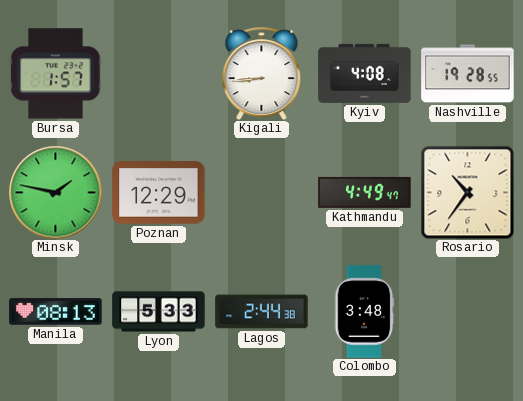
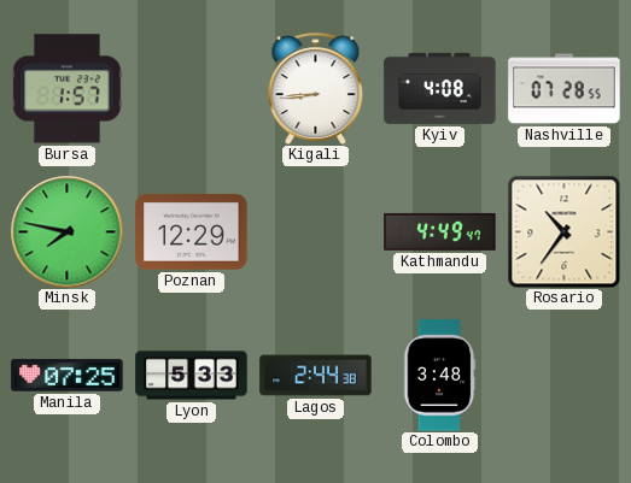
Nashville: 19:28 -> 07:28
Minsk: 1:47 -> 7:47
Manila: 08:13 -> 07:25
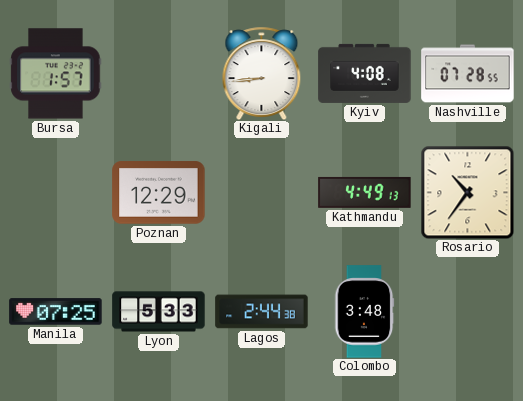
Minsk: 7:47 -> none
Kathmandu: 4:49:47 -> 4:49:13
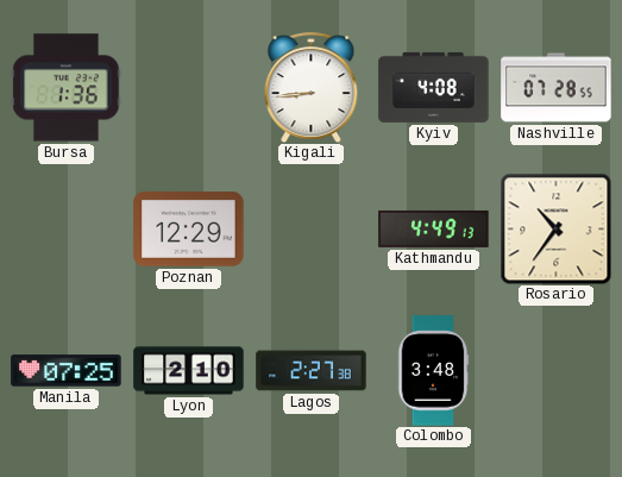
Bursa: 1:57 -> 1:36
Lyon: 5:33 -> 2:10
Lagos: 2:44 -> 2:27
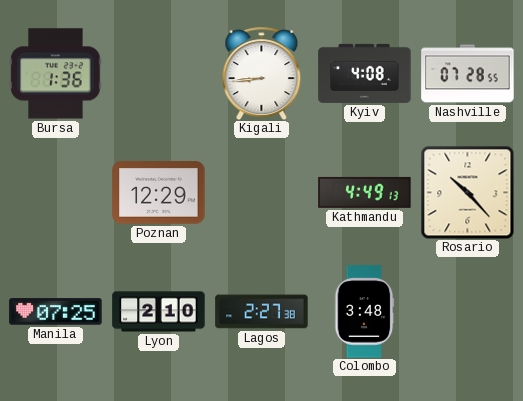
Rosario: 10:36 -> 10:23
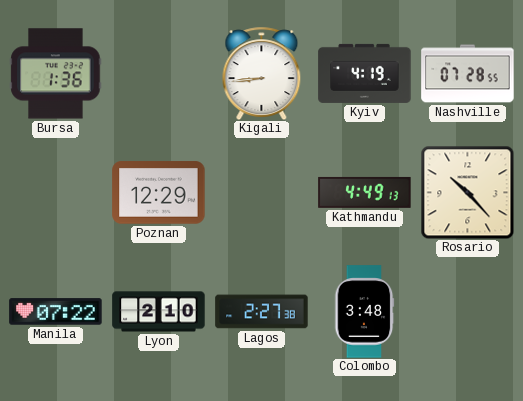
Kyiv: 4:08 -> 4:19
Manila: 07:25 -> 07:22
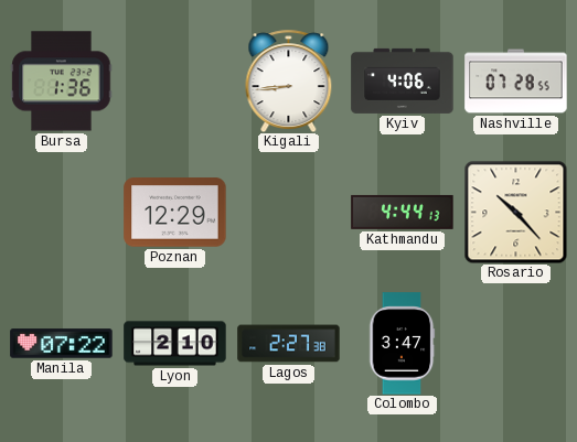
Kyiv: 4:19 -> 4:06
Kathmandu: 4:49 -> 4:44
Colombo: 3:48 -> 3:47
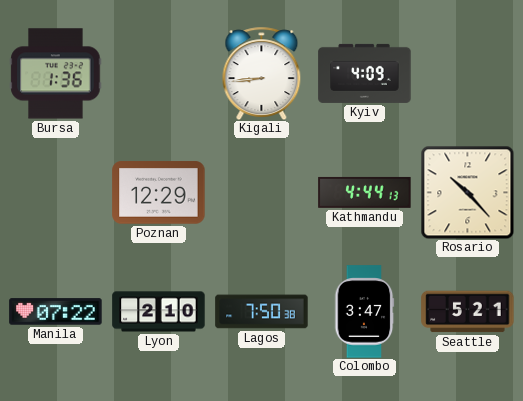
Kyiv: 4:06 -> 4:09
Nashville: 07:28 -> none
Lagos: 2:27 -> 7:50
Seattle: none -> 5:21
